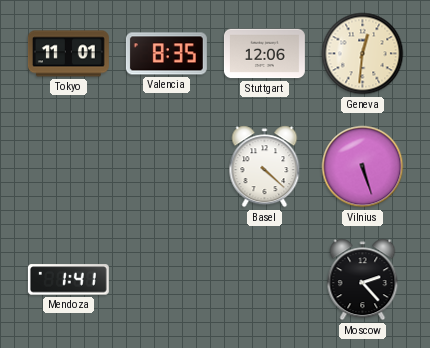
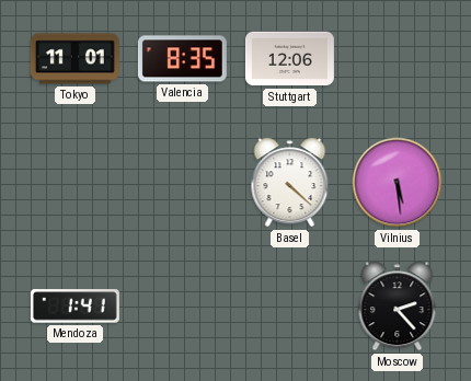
Geneva: 12:31 -> none
Vilnius: 5:27 -> 5:29
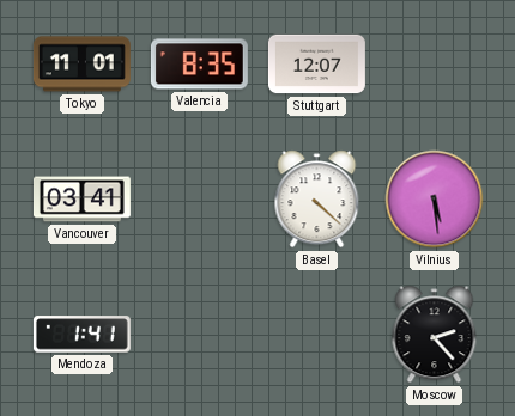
Stuttgart: 12:06 -> 12:07
Vancouver: none -> 03:41
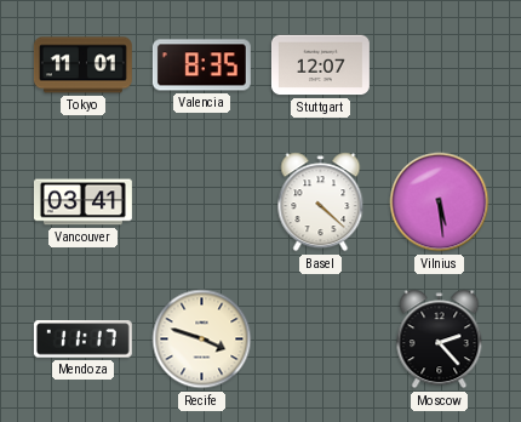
Mendoza: 1:41 -> 11:17
Recife: none -> 3:48
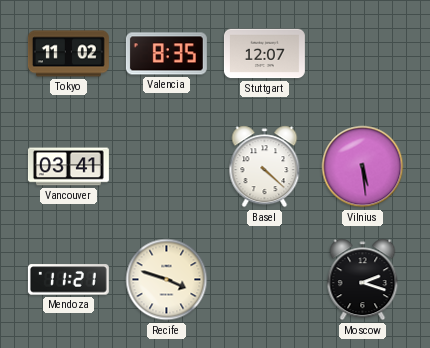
Tokyo: 11:01 -> 11:02
Mendoza: 11:17 -> 11:21
Moscow: 2:23 -> 2:18
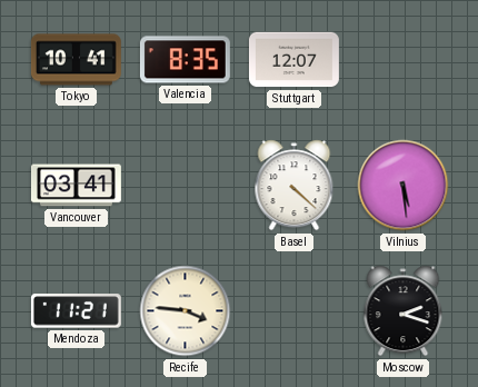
Tokyo: 11:02 -> 10:41
Recife: 3:48 -> 3:46
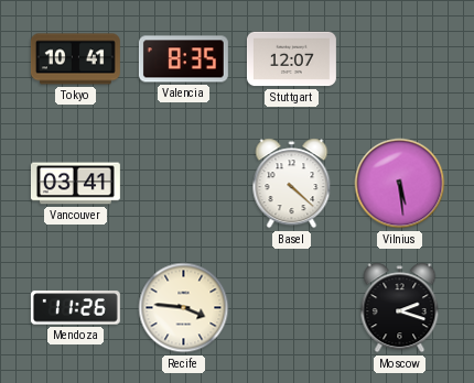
Mendoza: 11:21 -> 11:26
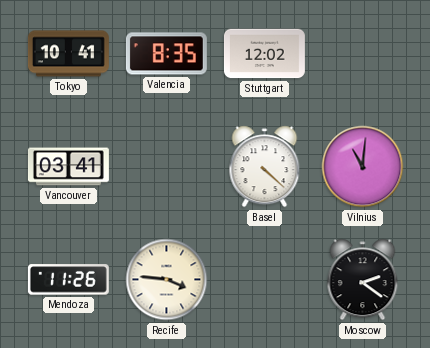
Stuttgart: 12:07 -> 12:02
Vilnius: 5:29 -> 11:01
Moscow: 2:18 -> 2:21
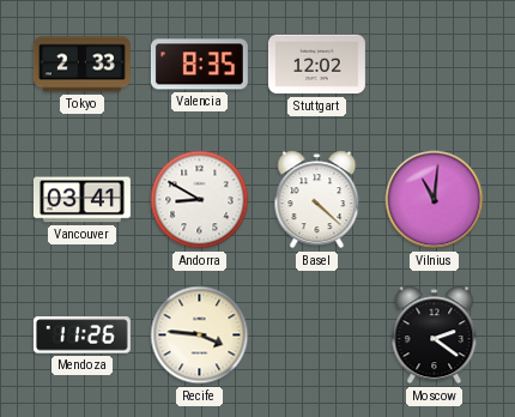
Tokyo: 10:41 -> 2:33
Andorra: none -> 8:50
